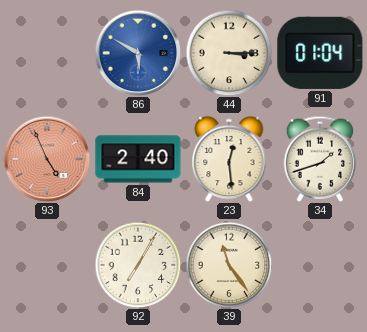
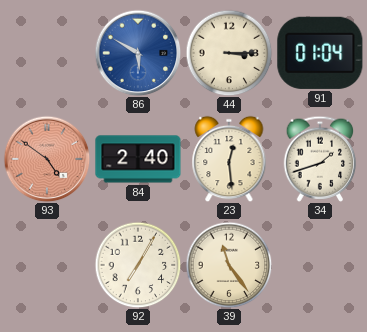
93: 4:56 -> 4:51
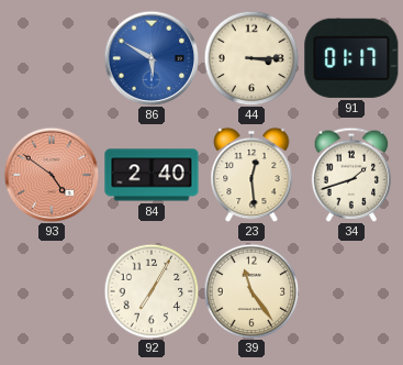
91: 01:04 -> 01:17
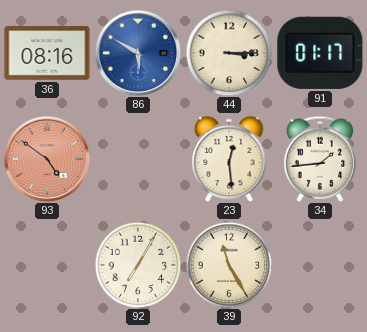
36: none -> 08:16
84: 2:40 -> none
34: 1:42 -> 1:44
39: 11:24 -> 11:25
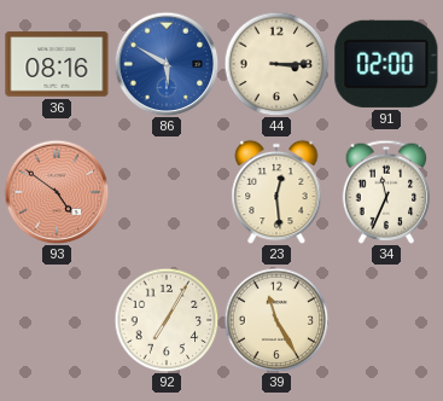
91: 01:17 -> 02:00
34: 1:44 -> 11:34
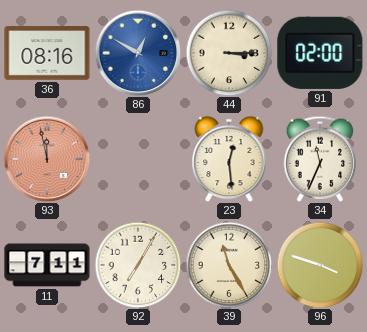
86: 5:50 -> 12:50
93: 4:51 -> 11:58
11: none -> 7:11
96: none -> 3:48
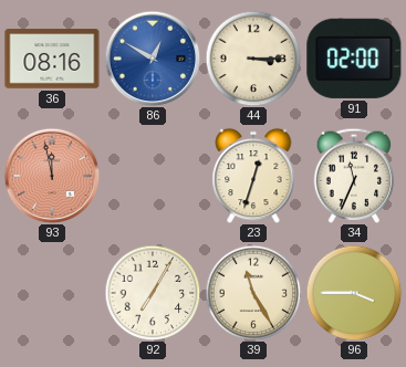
23: 12:29 -> 12:33
11: 7:11 -> none
96: 3:48 -> 3:45
